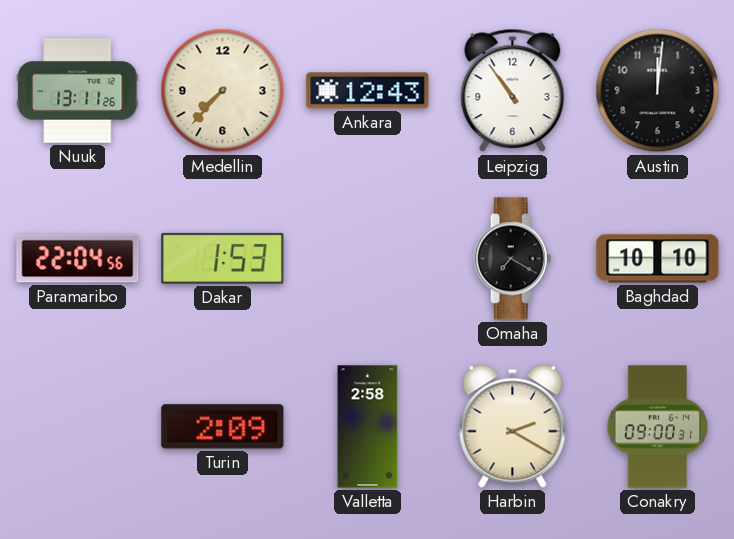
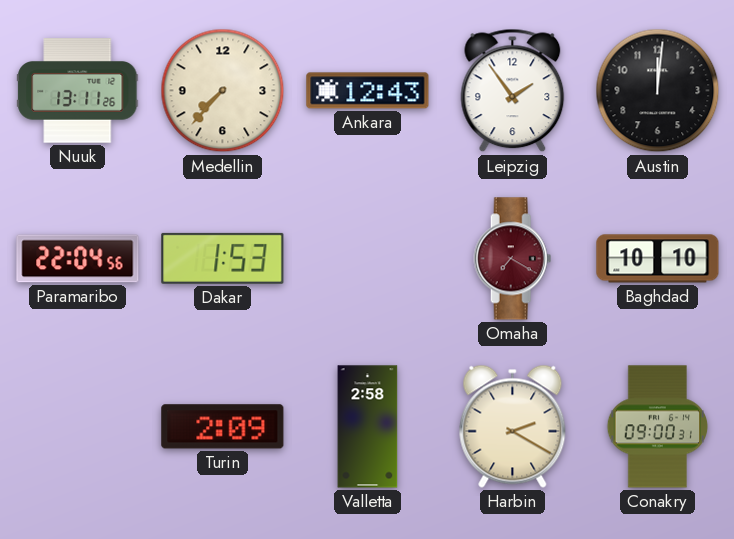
Leipzig: 10:54 -> 1:54
Omaha dial: black -> burgundy
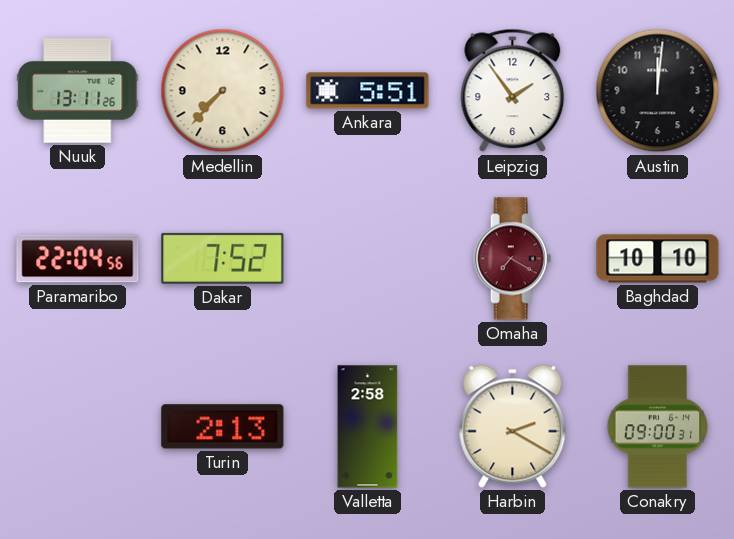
Ankara: 12:43 -> 5:51
Dakar: 1:53 -> 7:52
Turin: 2:09 -> 2:13
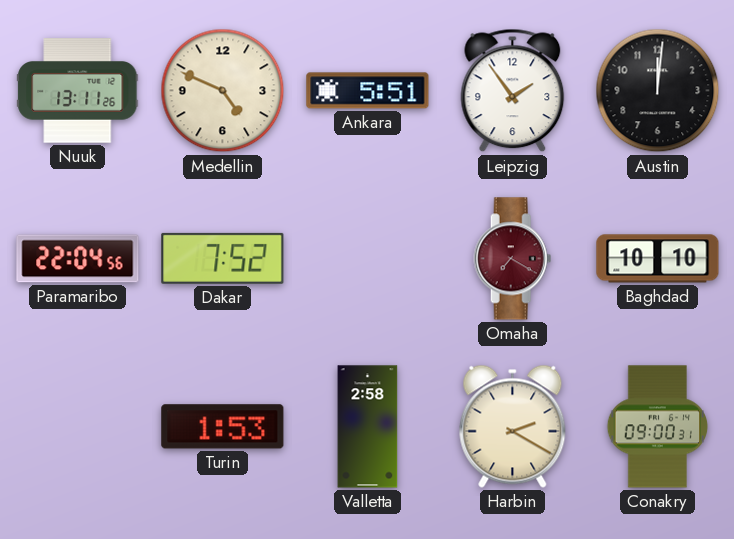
Medellin: 7:37 -> 4:49
Turin: 2:13 -> 1:53
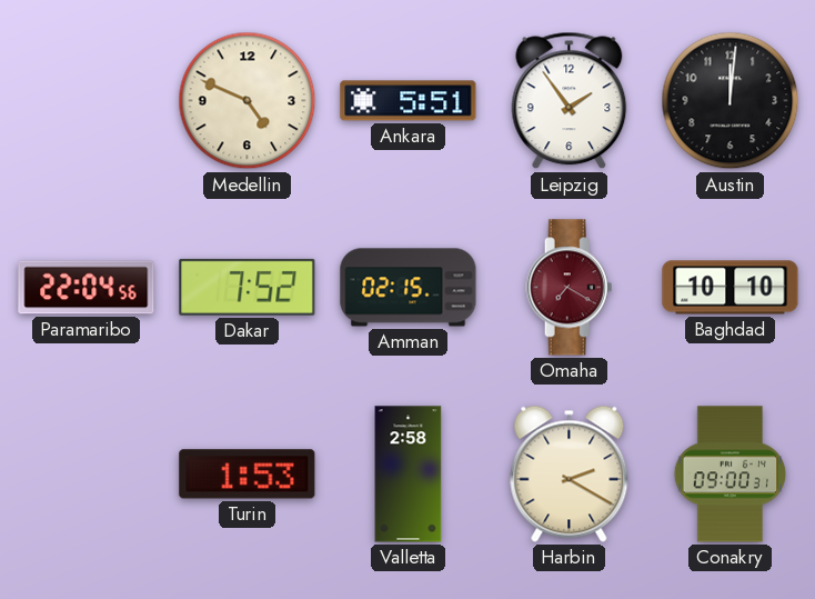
Nuuk: 13:11 -> none
Amman: none -> 02:15
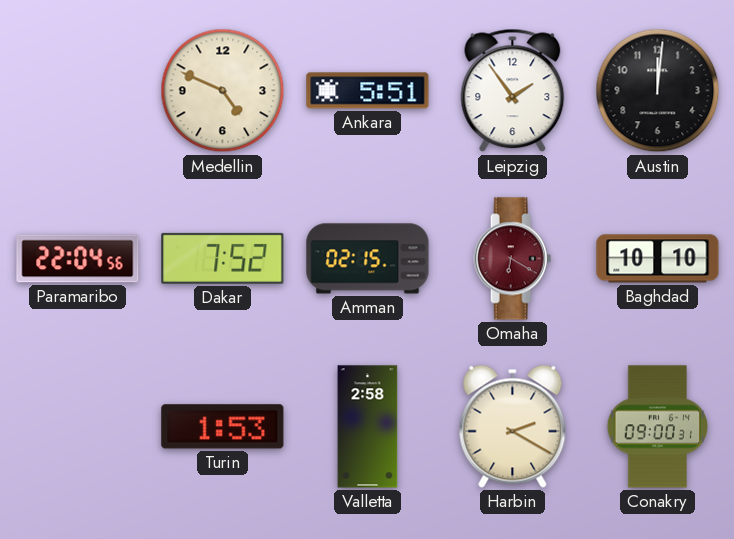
Omaha: 7:20 -> 6:20
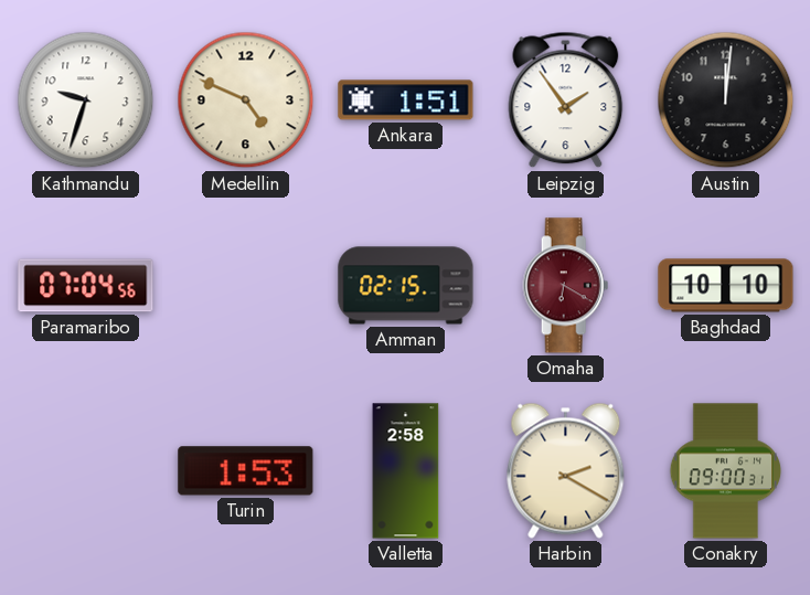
Kathmandu: none -> 9:33
Ankara: 5:51 -> 1:51
Paramaribo: 22:04 -> 07:04
Dakar: 7:52 -> none
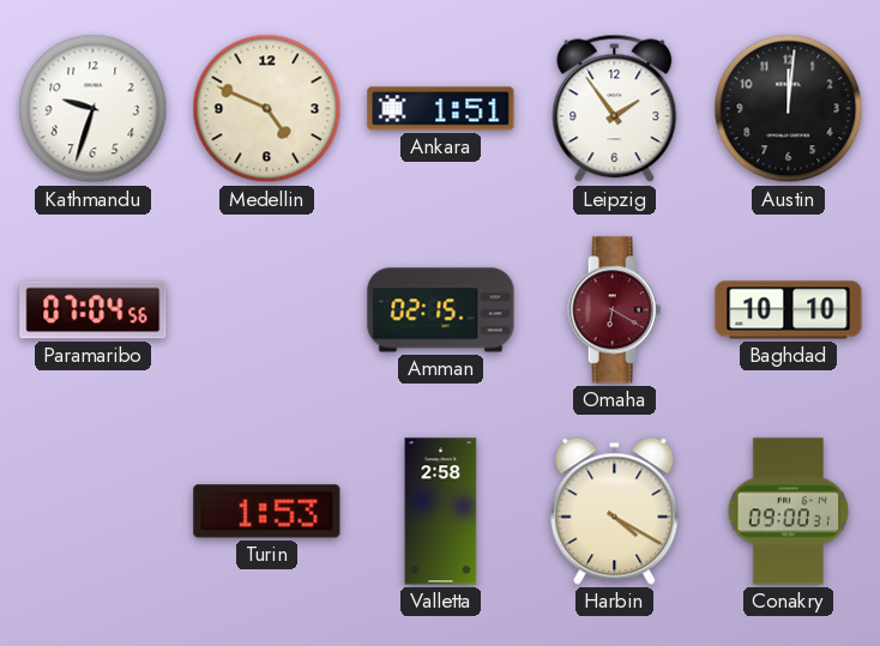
Harbin: 2:20 -> 4:20
